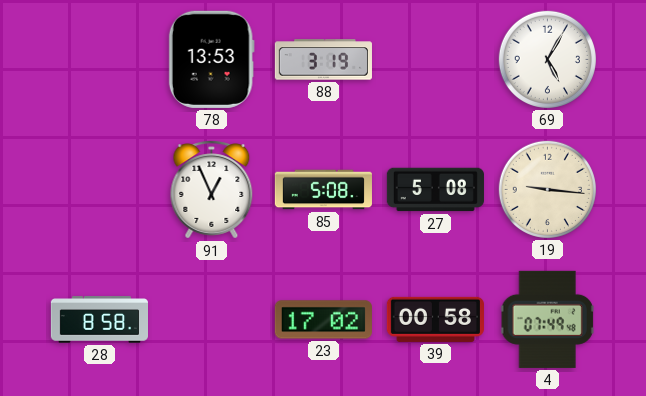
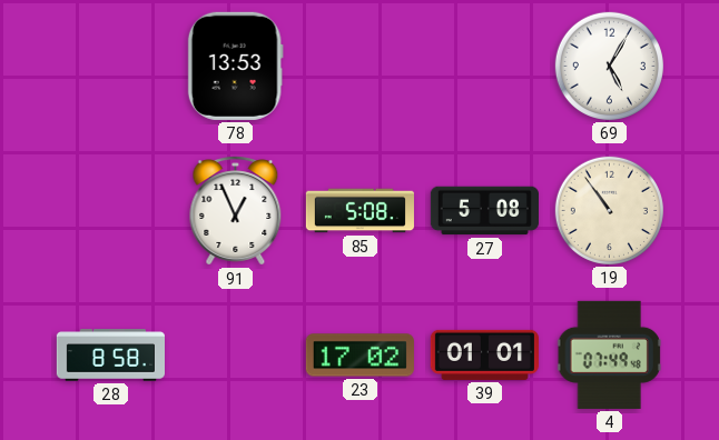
88: 3:19 -> none
19: 9:16 -> 10:54
39: 00:58 -> 01:01
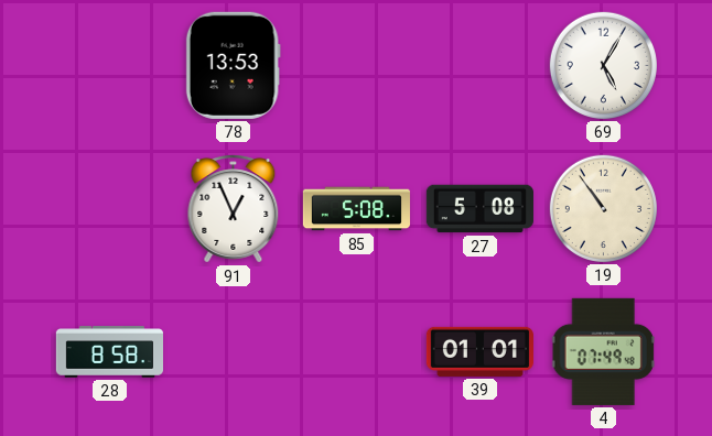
23: 17:02 -> none
